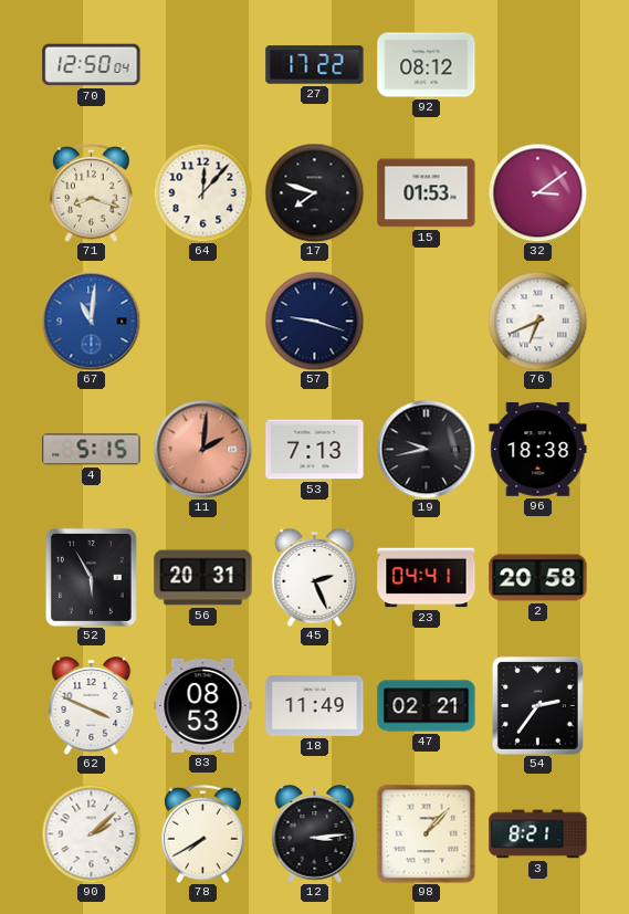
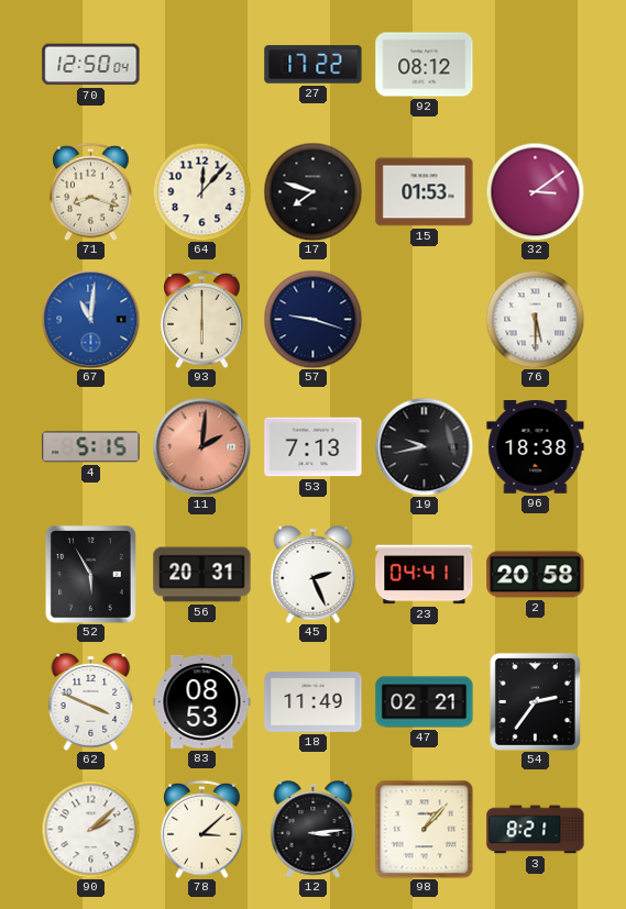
93: none -> 6:00
76: 6:41 -> 5:30
78: 7:40 -> 3:08
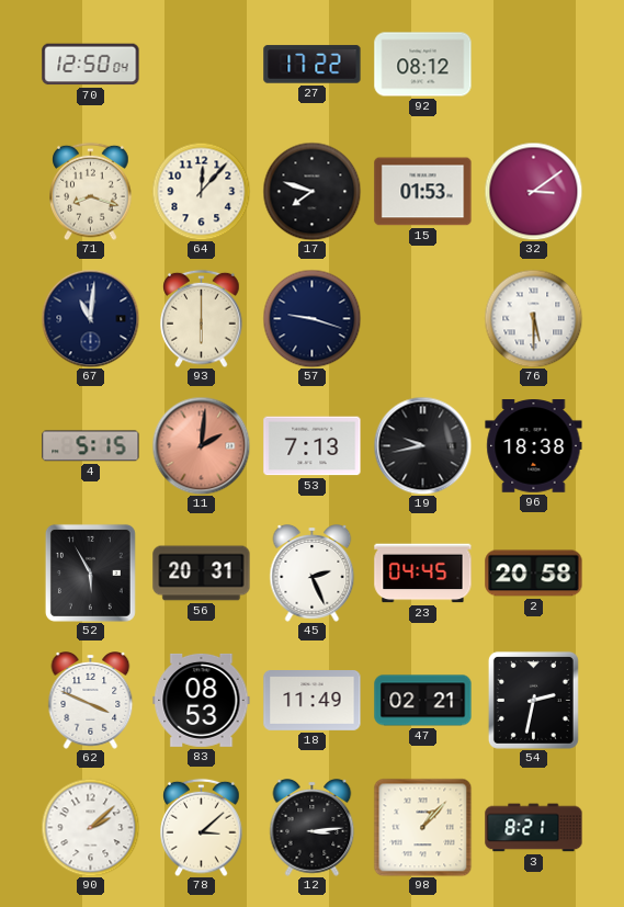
67 dial: blue -> navy
23: 04:41 -> 04:45
54: 2:36 -> 2:32
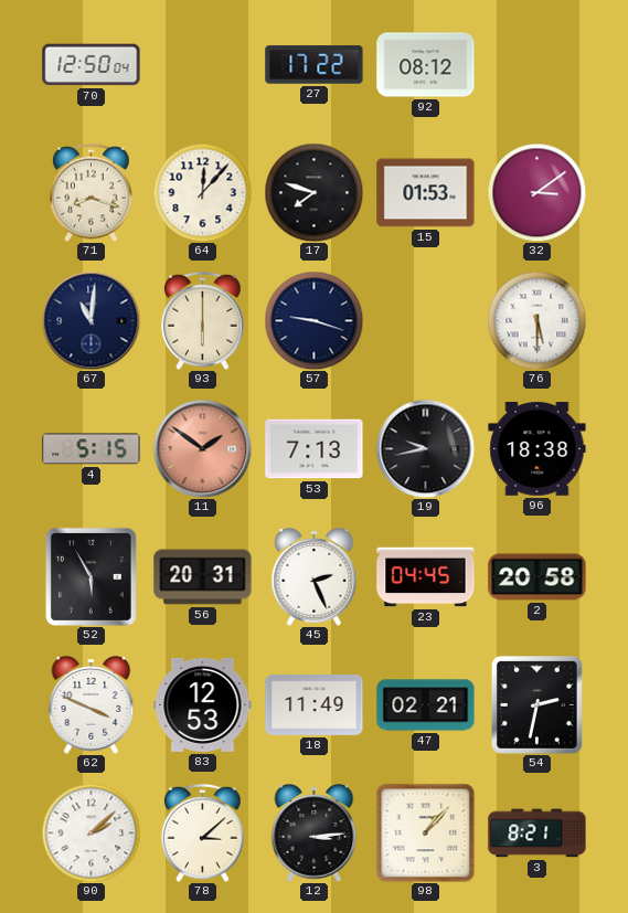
11: 2:01 -> 1:51
83: 08:53 -> 12:53
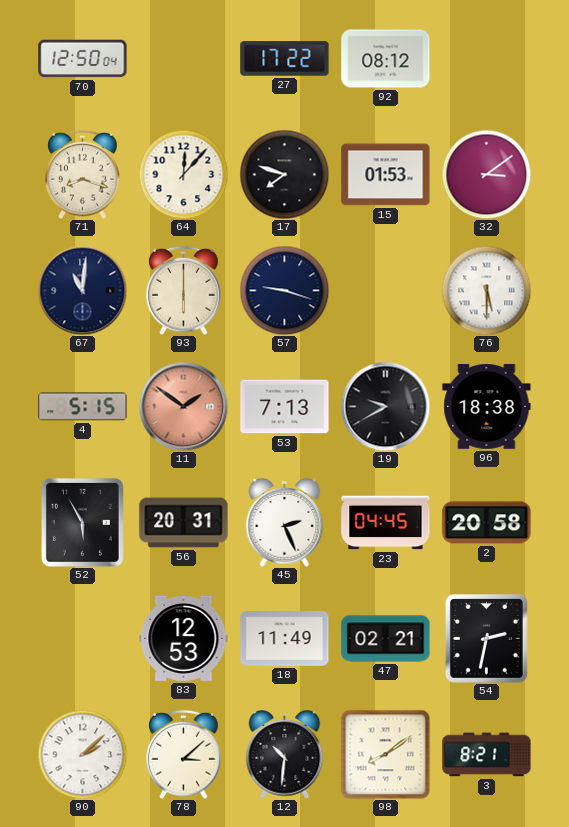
19: 9:43 -> 9:40
62: 3:49 -> none
12: 3:14 -> 10:31
98: 1:07 -> 8:09
